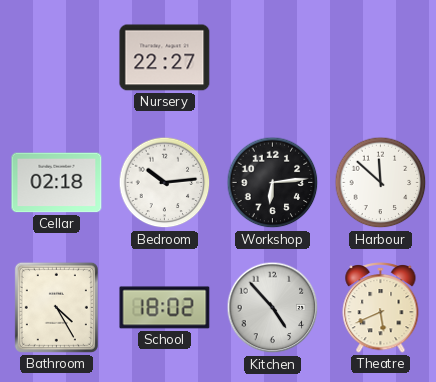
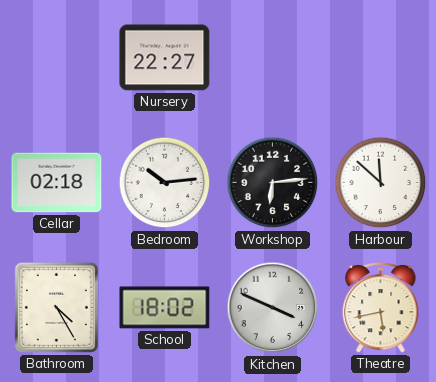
Kitchen: 4:53 -> 3:49
Theatre: 5:41 -> 5:43
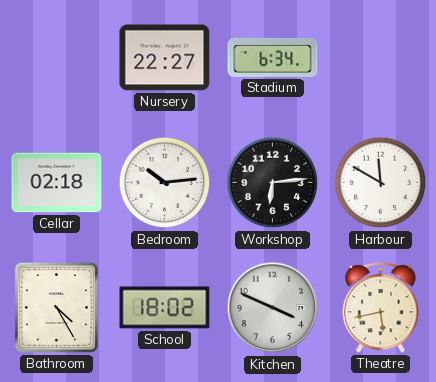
Stadium: none -> 6:34
Harbour: 11:52 -> 11:50
